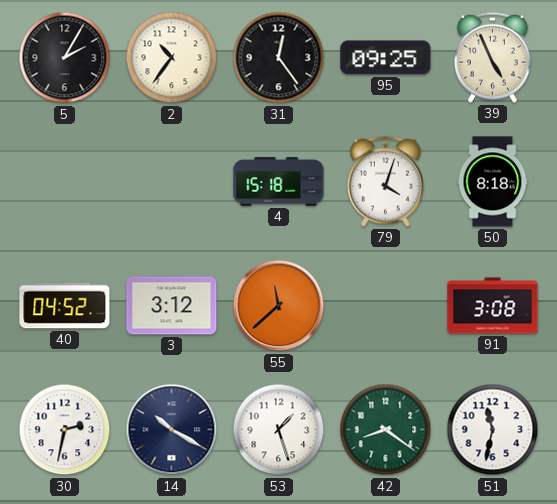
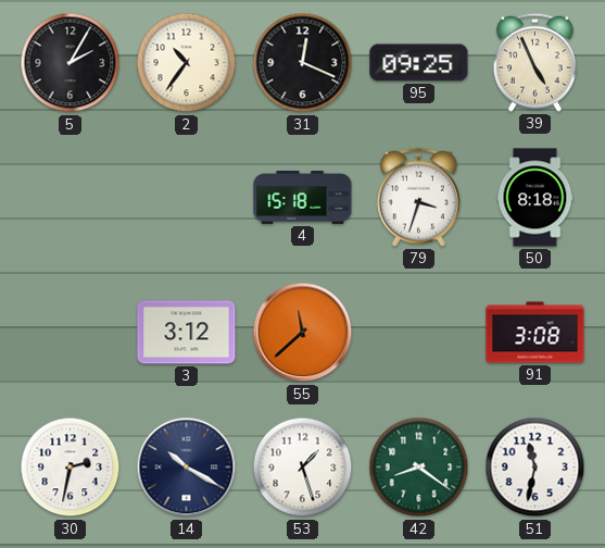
31: 12:24 -> 12:19
79: 4:03 -> 3:33
40: 04:52 -> none
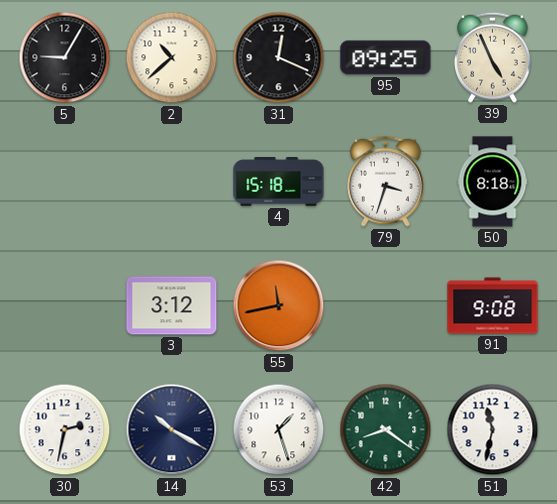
5: 2:05 -> 9:05
2: 10:36 -> 10:38
55: 11:38 -> 11:43
91: 3:08 -> 9:08
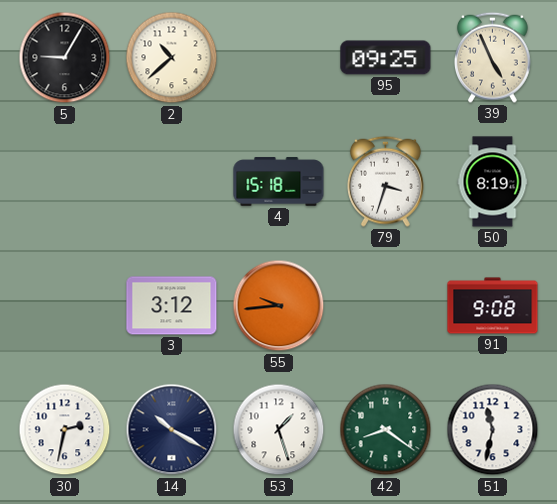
31: 12:19 -> none
50: 8:18 -> 8:19
55: 11:43 -> 9:44
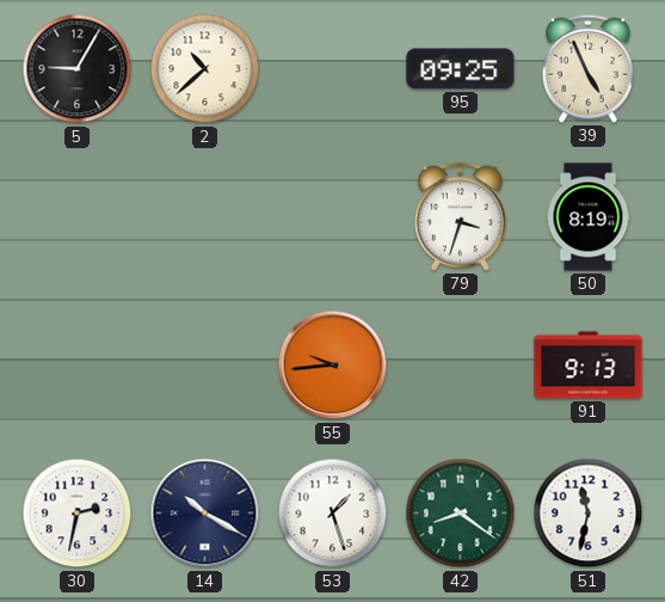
4: 15:18 -> none
3: 3:12 -> none
91: 9:08 -> 9:13
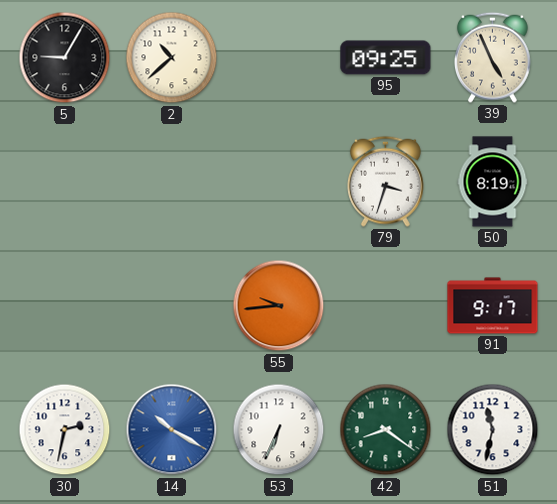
91: 9:13 -> 9:17
14 dial: navy -> blue
53: 1:27 -> 6:34
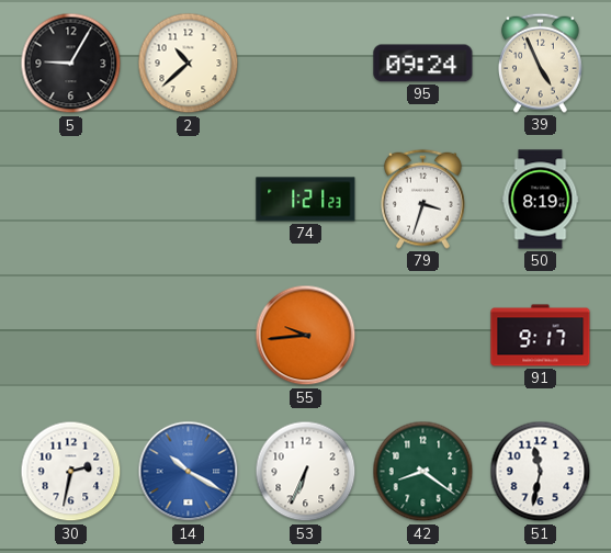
95: 09:25 -> 09:24
74: none -> 1:21
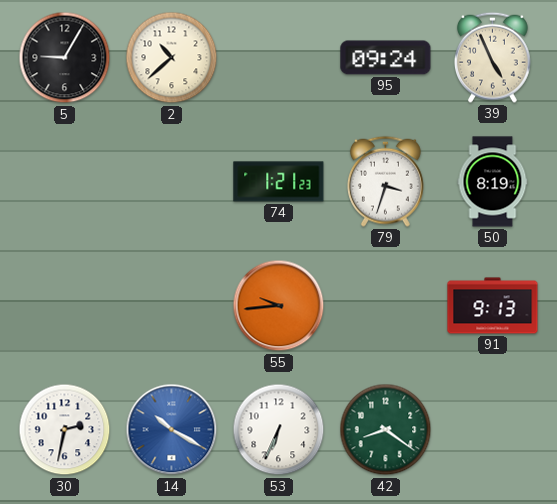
91: 9:17 -> 9:13
51: 11:32 -> none
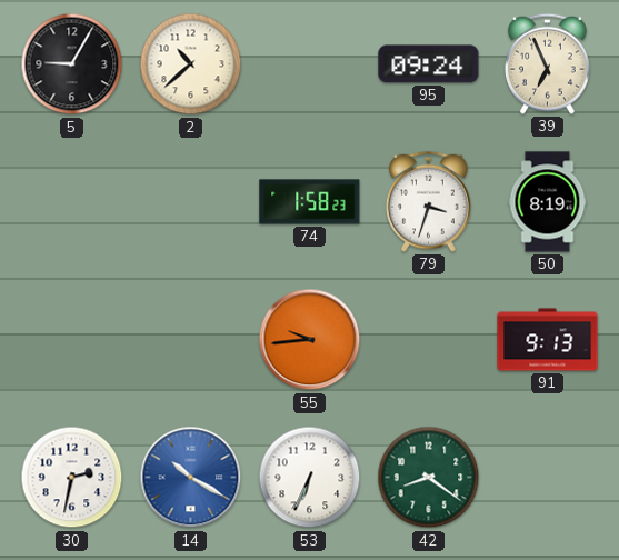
39: 4:56 -> 6:56
74: 1:21 -> 1:58
